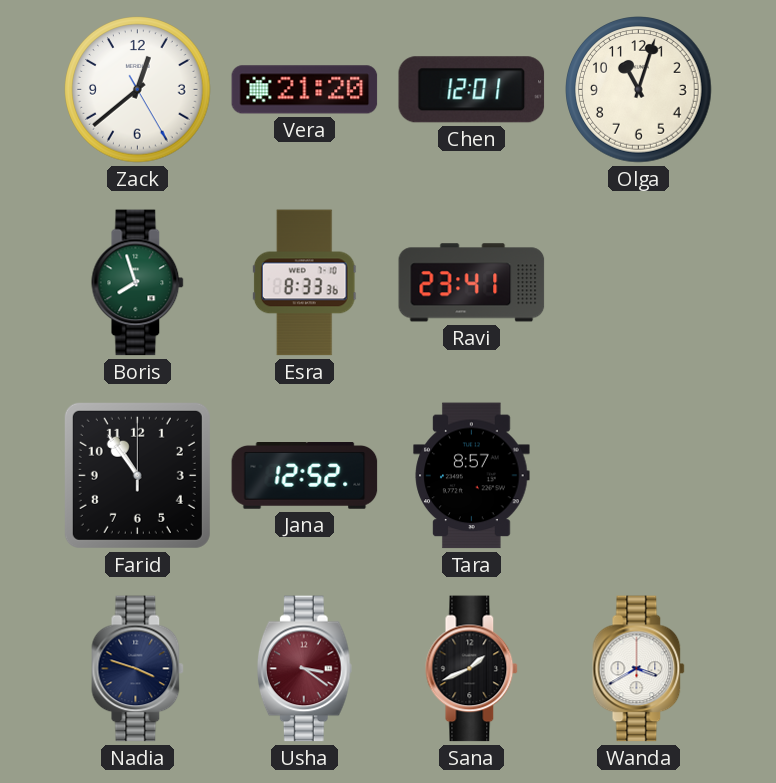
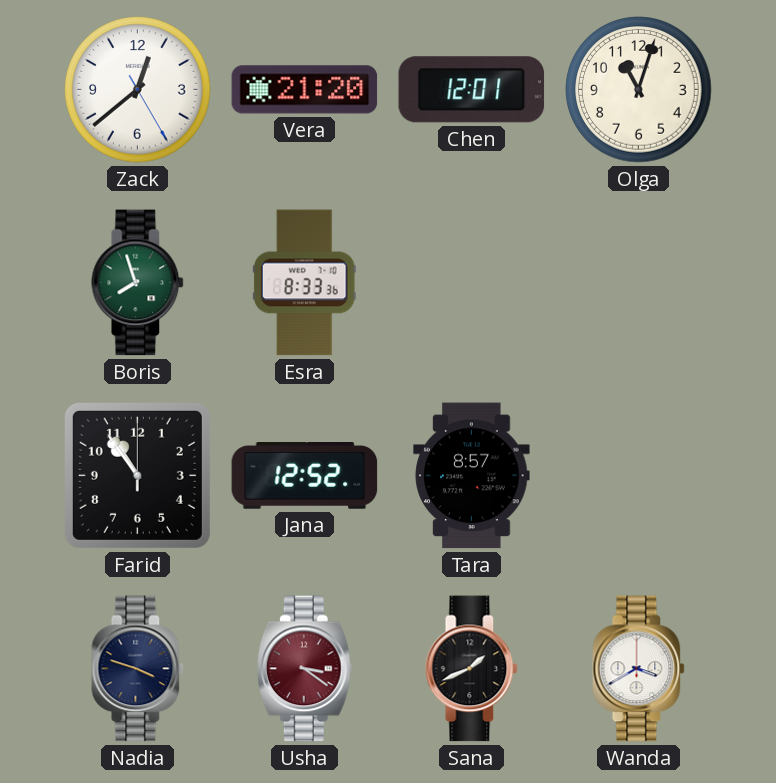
Ravi: 23:41 -> none
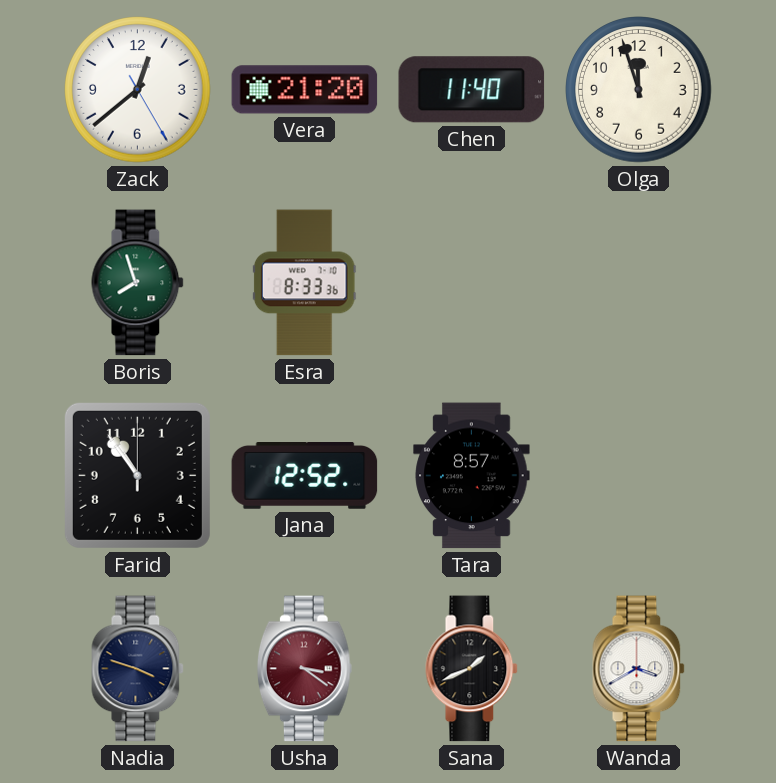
Chen: 12:01 -> 11:40
Olga: 11:03 -> 11:57
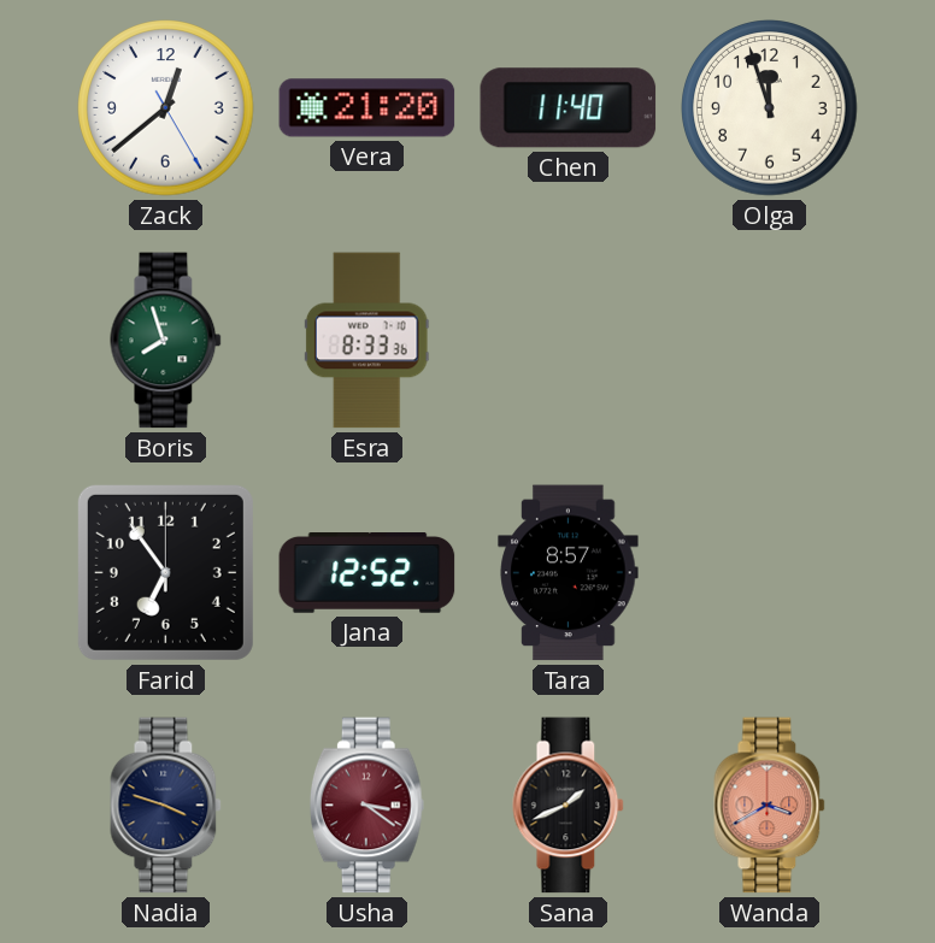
Farid: 10:54 -> 6:54
Wanda dial: white -> salmon
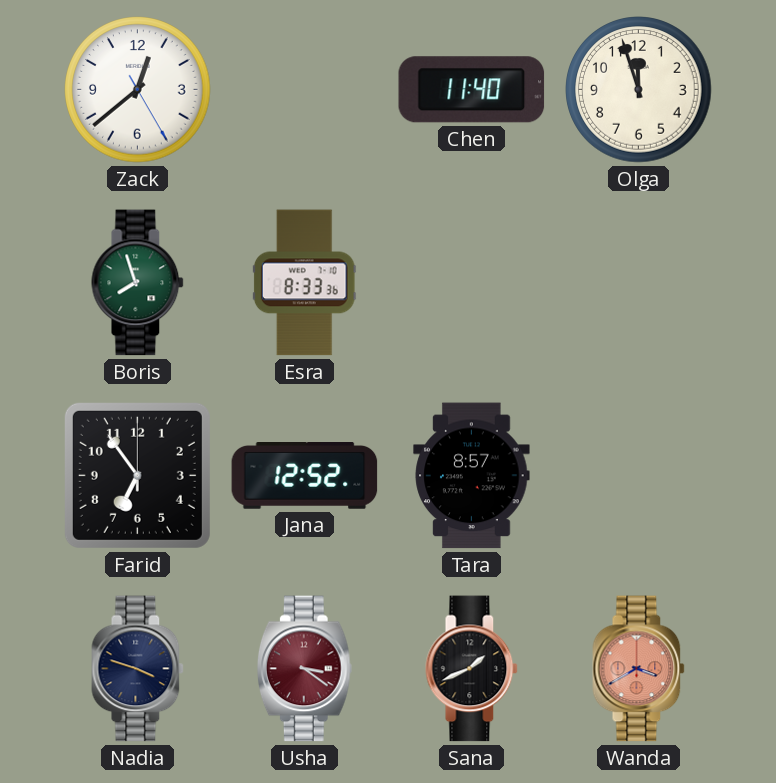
Vera: 21:20 -> none
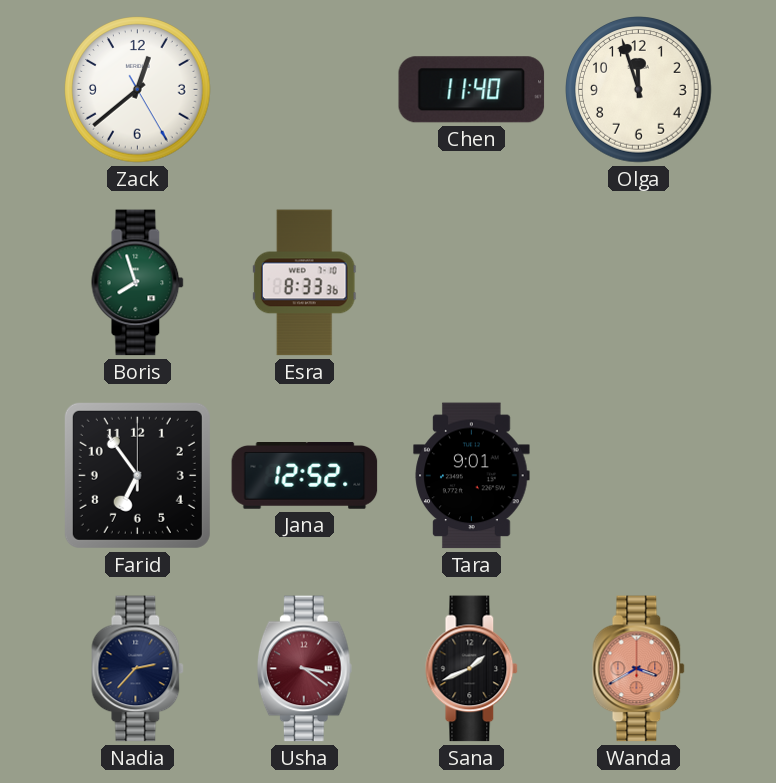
Tara: 8:57 -> 9:01
Nadia: 3:48 -> 2:37
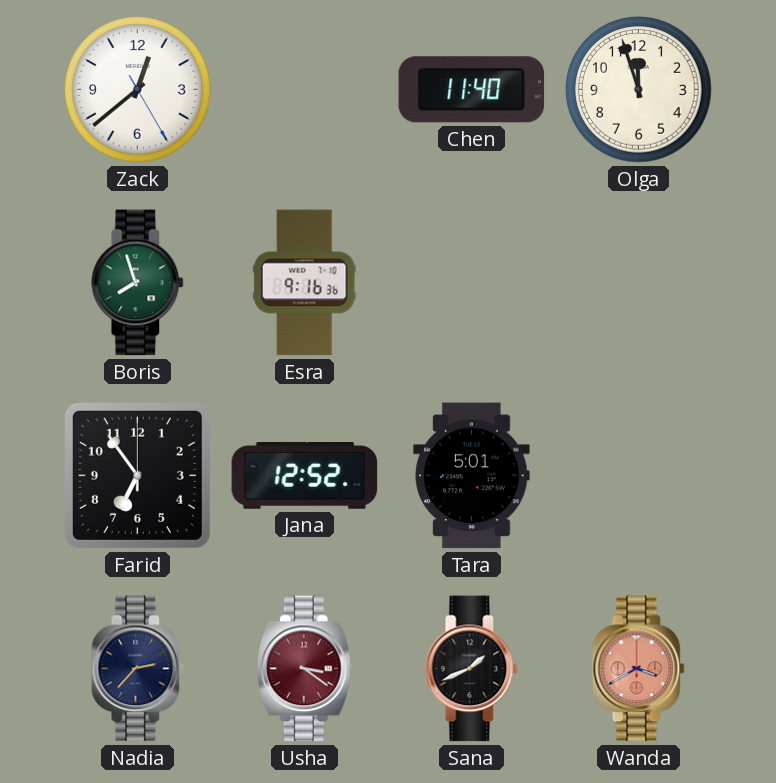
Esra: 8:33 -> 9:16
Tara: 9:01 -> 5:01
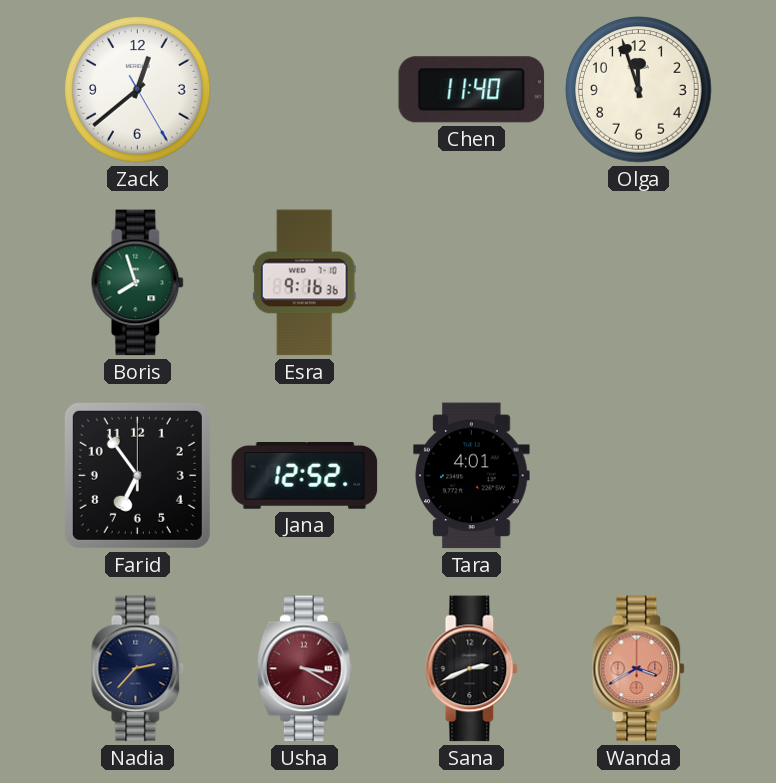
Tara: 5:01 -> 4:01
Usha: 3:21 -> 3:20
Sana: 1:41 -> 2:41
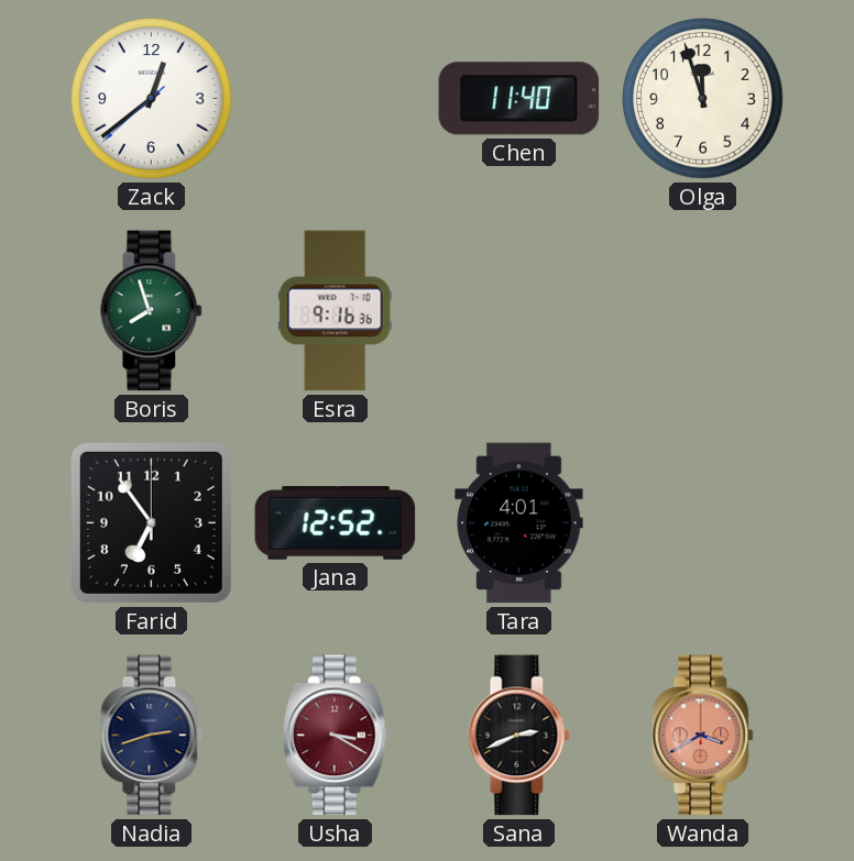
Zack: 12:38:25 -> 12:38:38
Nadia: 2:37 -> 2:42
